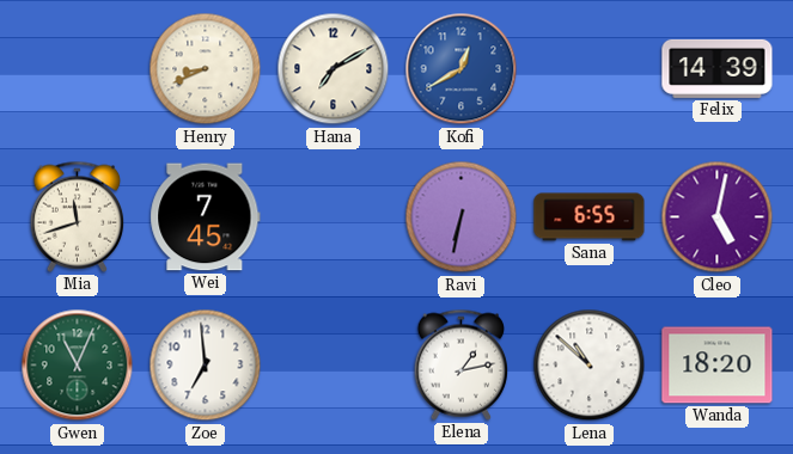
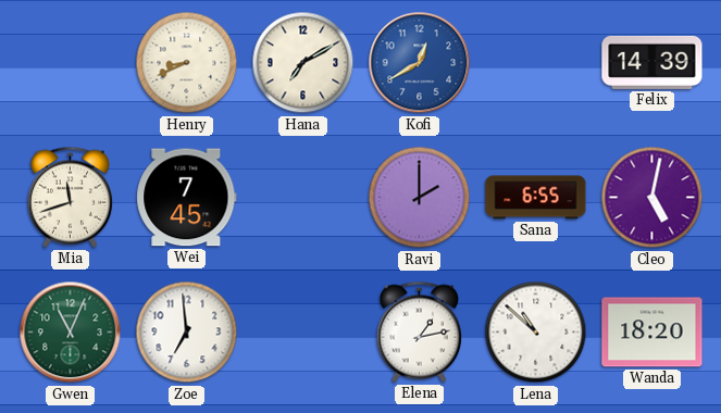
Ravi: 6:32 -> 2:00
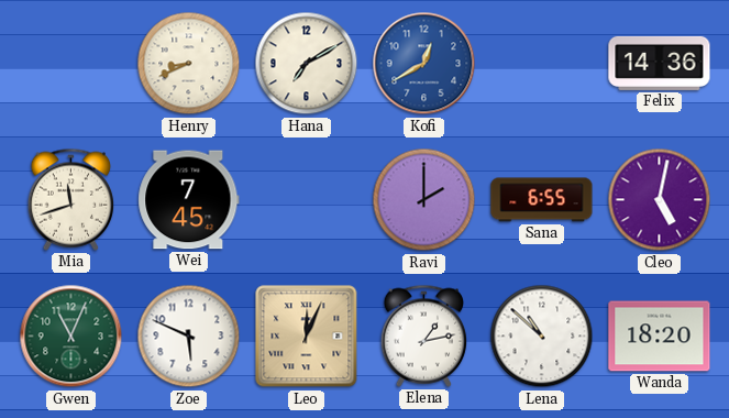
Felix: 14:39 -> 14:36
Zoe: 6:59 -> 5:49
Leo: none -> 12:04
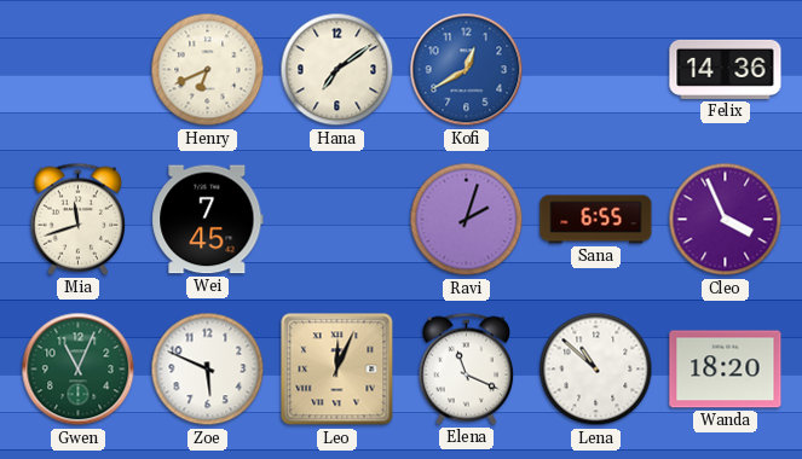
Henry: 8:41 -> 6:41
Hana: 7:10 -> 7:09
Ravi: 2:00 -> 2:03
Cleo: 5:02 -> 3:56
Elena: 1:13 -> 11:19
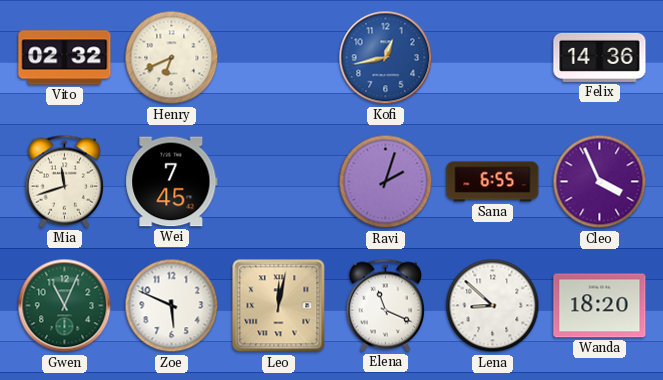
Vito: none -> 02:32
Hana: 7:09 -> none
Kofi: 12:40 -> 12:43
Leo: 12:04 -> 12:02
Lena: 10:52 -> 8:52
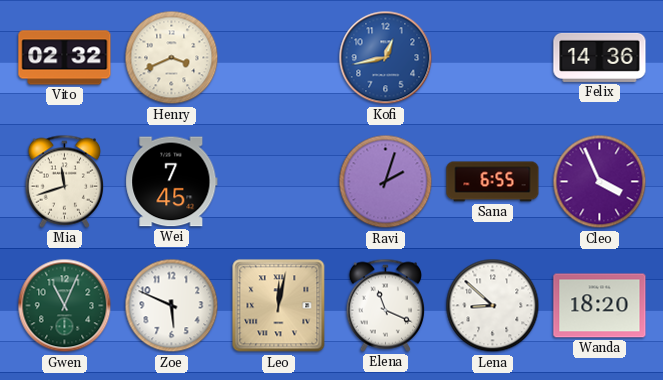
Henry: 6:41 -> 3:41
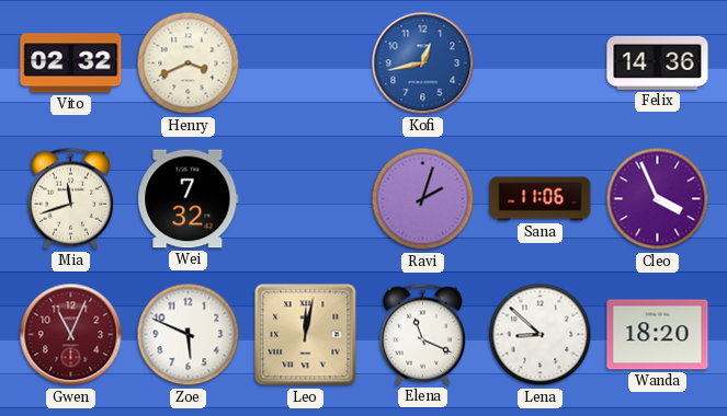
Wei: 7:45 -> 7:32
Sana: 6:55 -> 11:06
Gwen dial: green -> burgundy
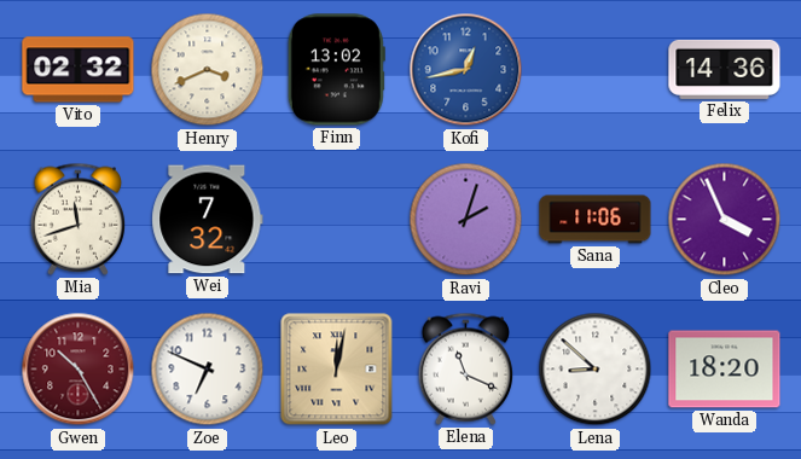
Finn: none -> 13:02
Gwen: 11:04 -> 10:25
Zoe: 5:49 -> 6:49
